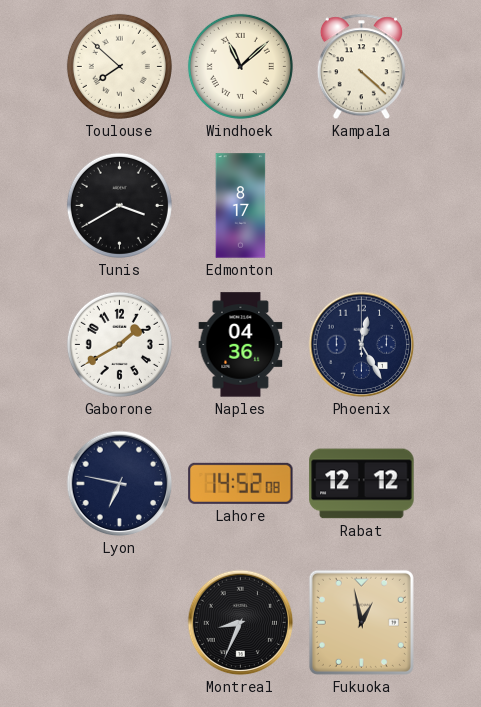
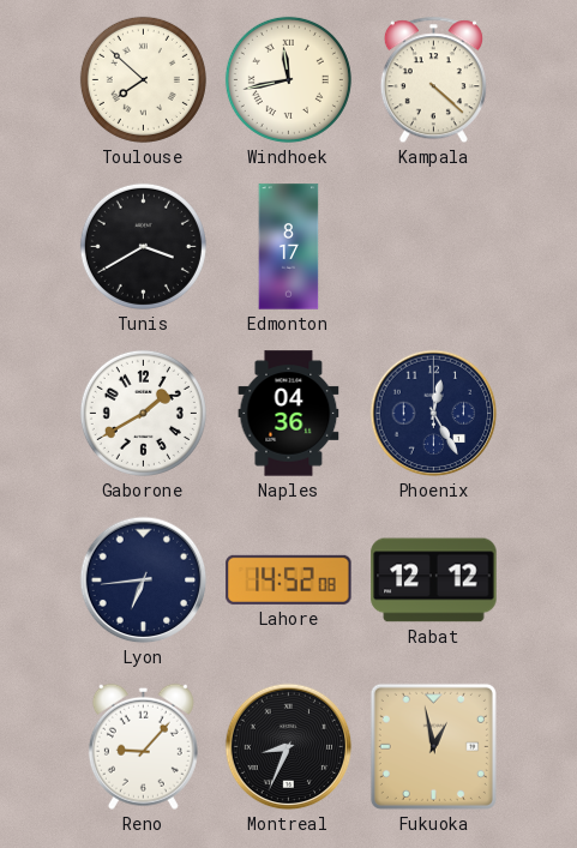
Windhoek: 11:08 -> 11:43
Lyon: 6:47 -> 6:44
Reno: none -> 9:07
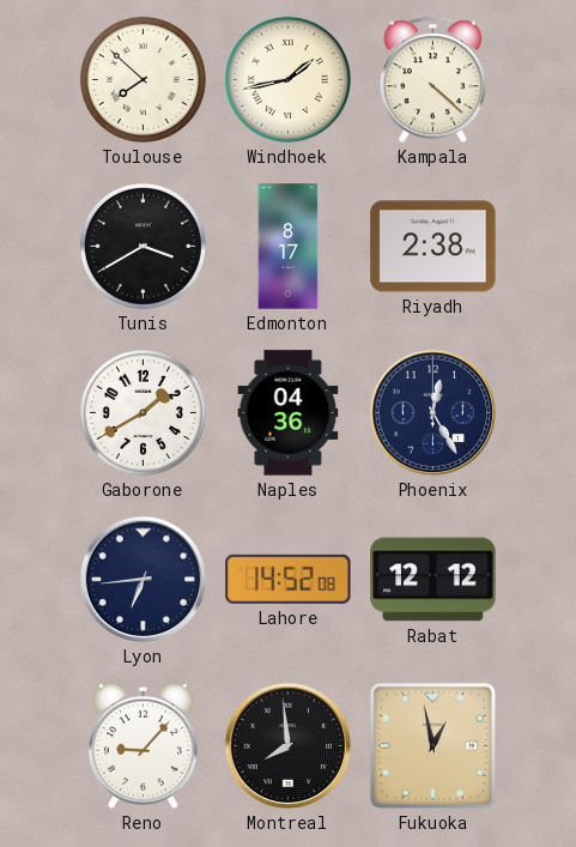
Windhoek: 11:43 -> 1:43
Riyadh: none -> 2:38
Montreal: 8:34 -> 7:59
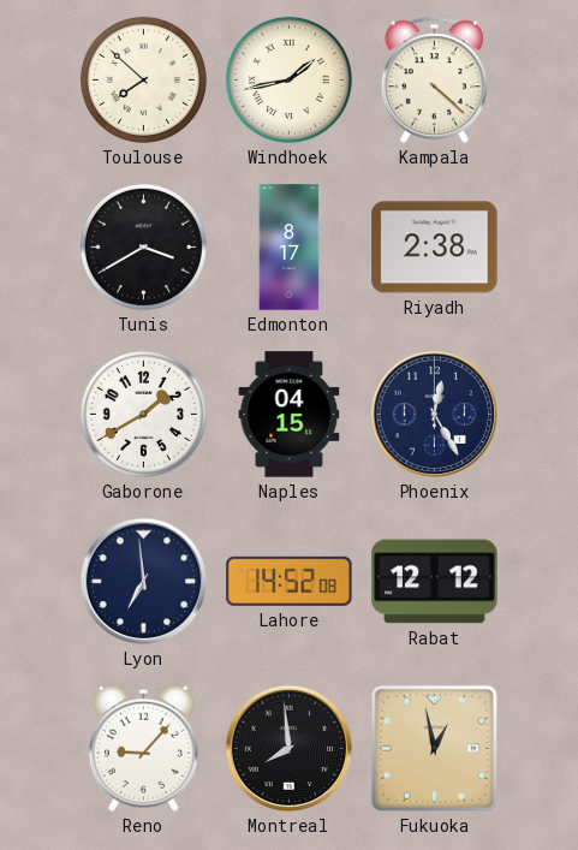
Naples: 04:36 -> 04:15
Lyon: 6:44 -> 6:59
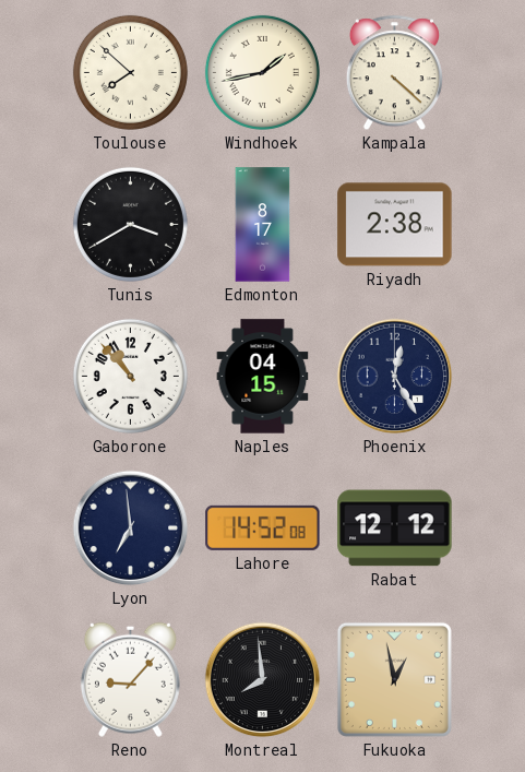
Gaborone: 1:40 -> 10:53
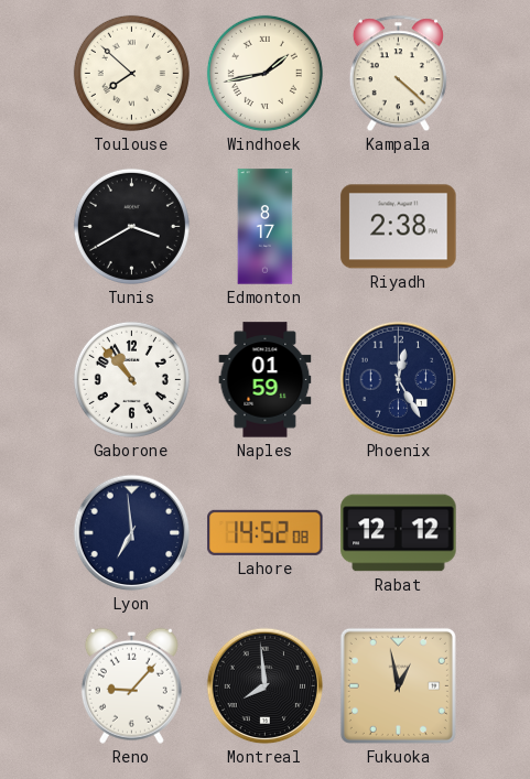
Naples: 04:15 -> 01:59
